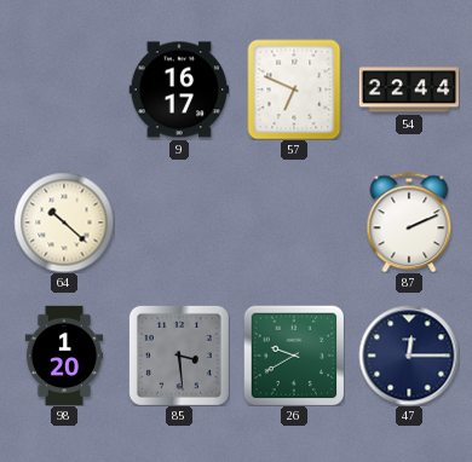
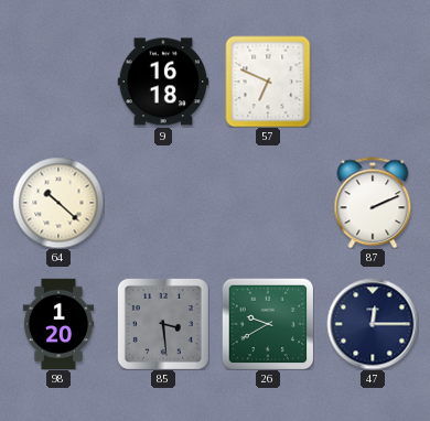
9: 16:17 -> 16:18
54: 22:44 -> none
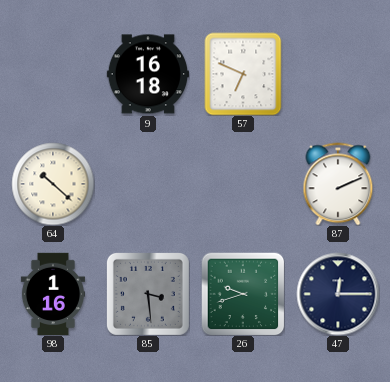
98: 1:20 -> 1:16
26: 9:40 -> 9:42
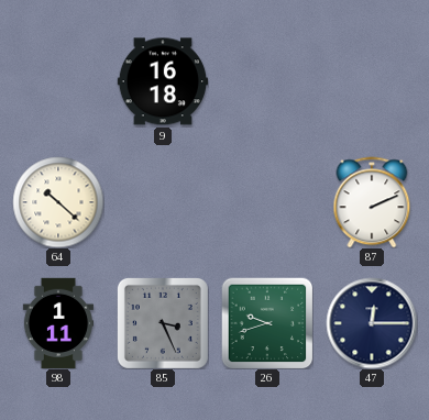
57: 6:49 -> none
98: 1:16 -> 1:11
85: 3:29 -> 3:26
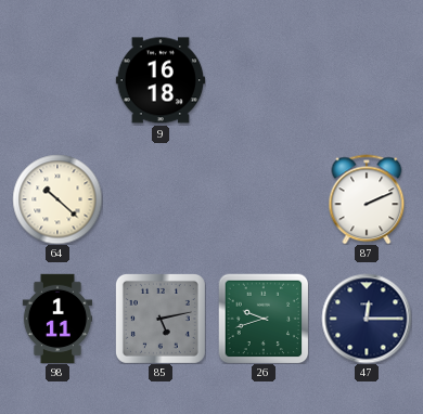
85: 3:26 -> 5:13
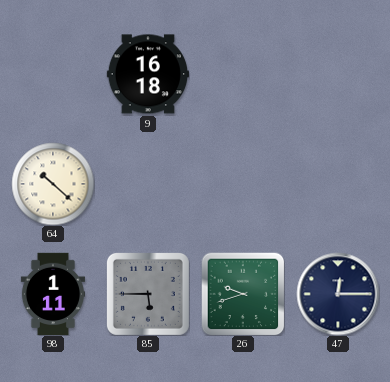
87: 2:11 -> none
85: 5:13 -> 5:45
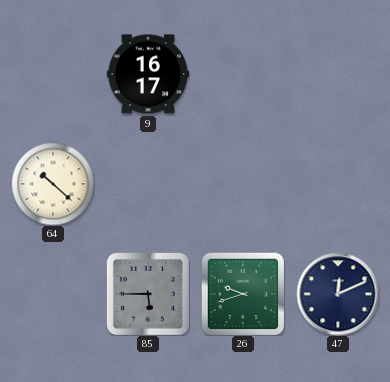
9: 16:18 -> 16:17
98: 1:11 -> none
47: 12:15 -> 12:11
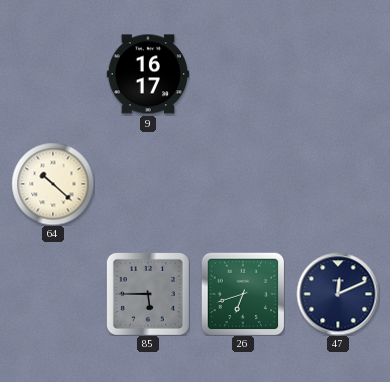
26: 9:42 -> 6:42
